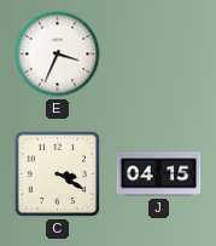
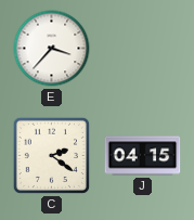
E: 3:34 -> 3:37
C: 3:20 -> 2:21
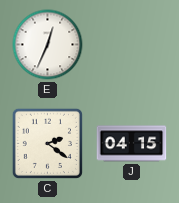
E: 3:37 -> 12:34
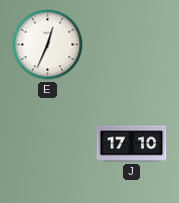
C: 2:21 -> none
J: 04:15 -> 17:10
